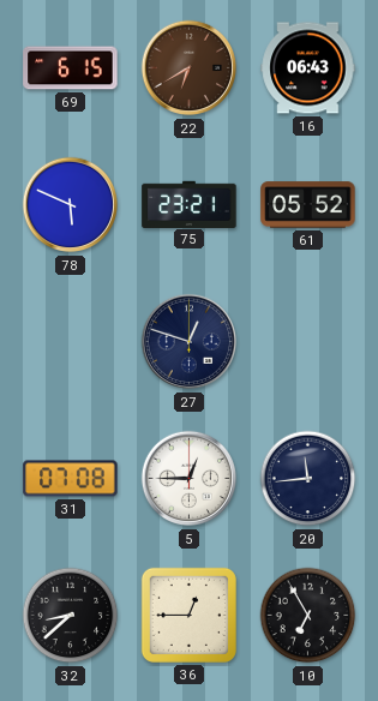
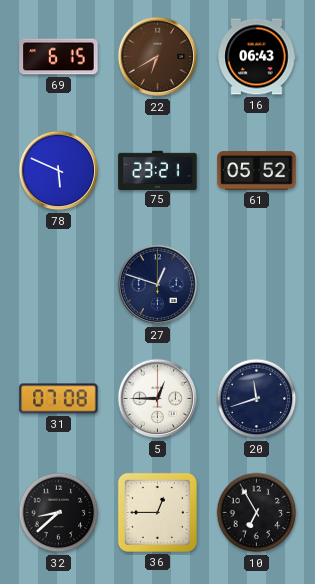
20: 11:44 -> 11:42
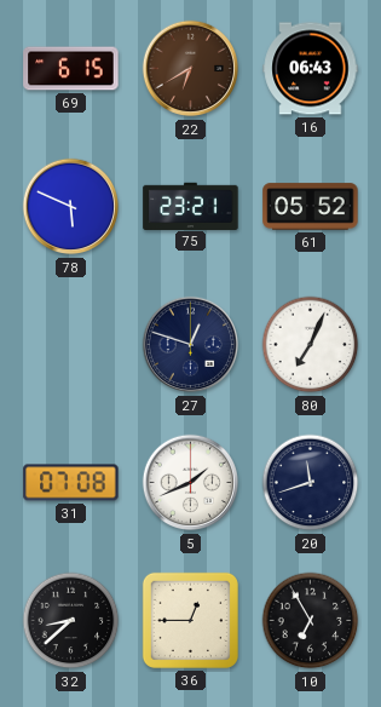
80: none -> 7:04
5: 12:45 -> 1:41
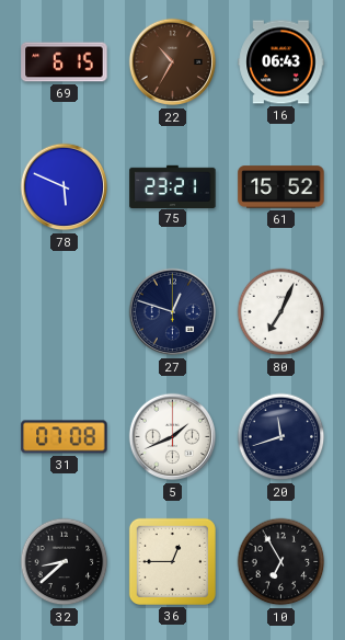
22: 6:40 -> 10:35
61: 05:52 -> 15:52
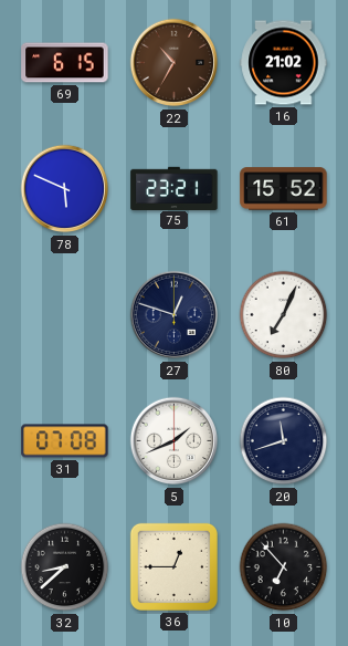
16: 06:43 -> 21:02
10: 6:55 -> 6:53
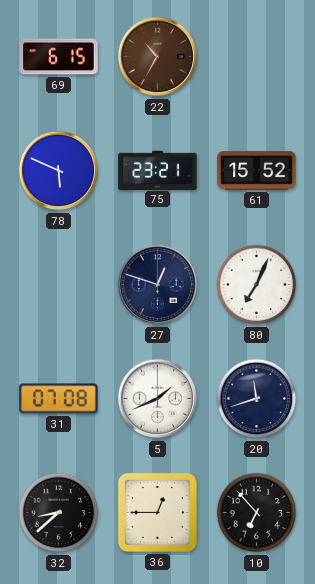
16: 21:02 -> none
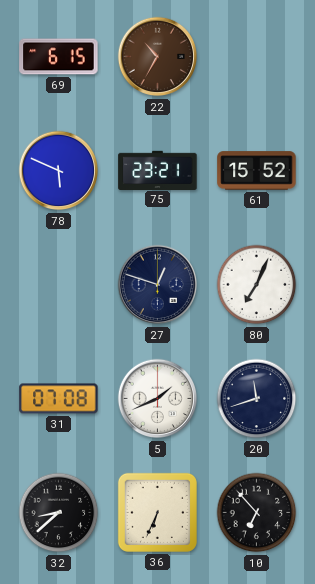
36: 12:45 -> 6:34
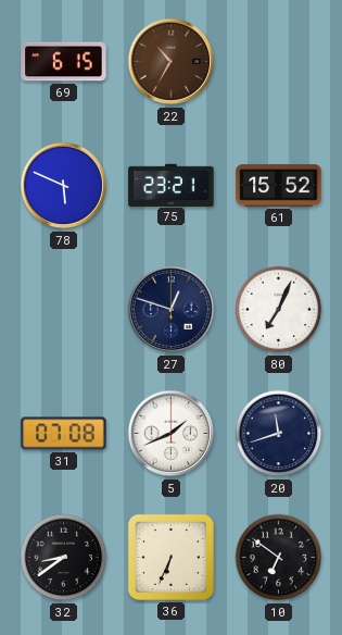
32: 8:38 -> 8:39
10: 6:53 -> 6:51
